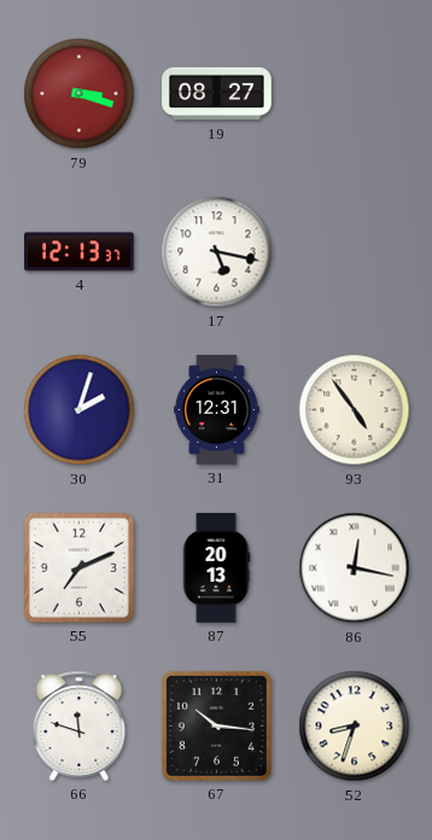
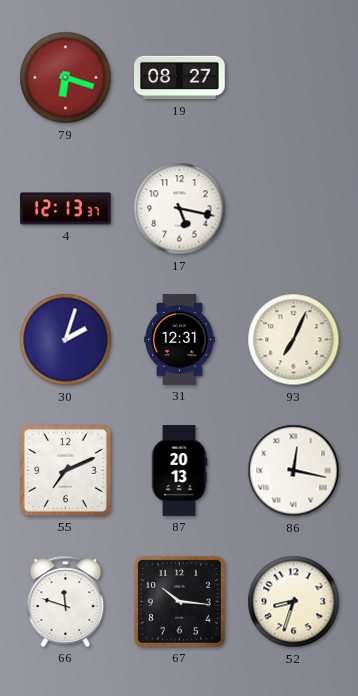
79: 3:18 -> 6:18
93: 4:54 -> 7:04
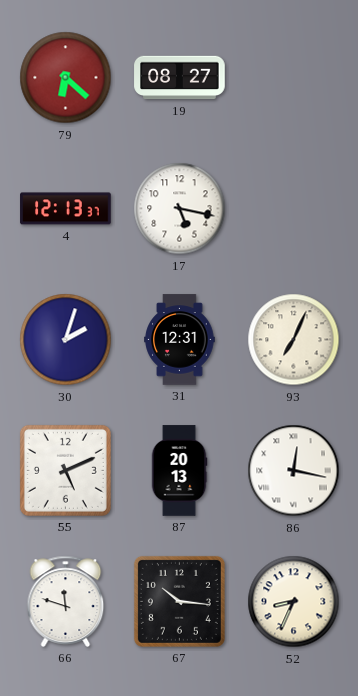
79: 6:18 -> 6:22
55: 7:11 -> 5:11
52: 8:33 -> 8:34
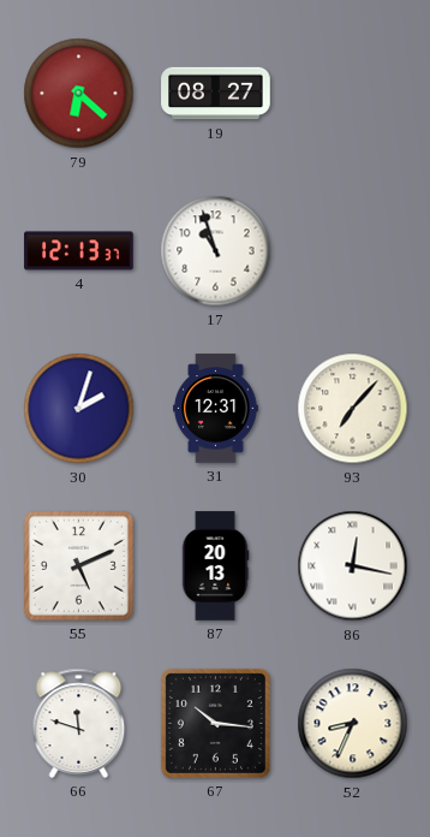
17: 5:17 -> 10:57
93: 7:04 -> 7:07
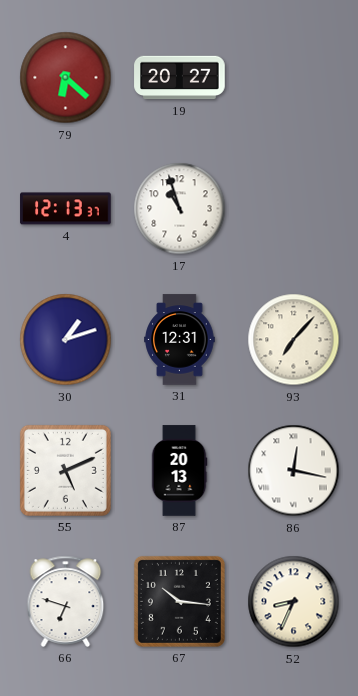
19: 08:27 -> 20:27
30: 2:03 -> 1:12
66: 11:48 -> 6:48
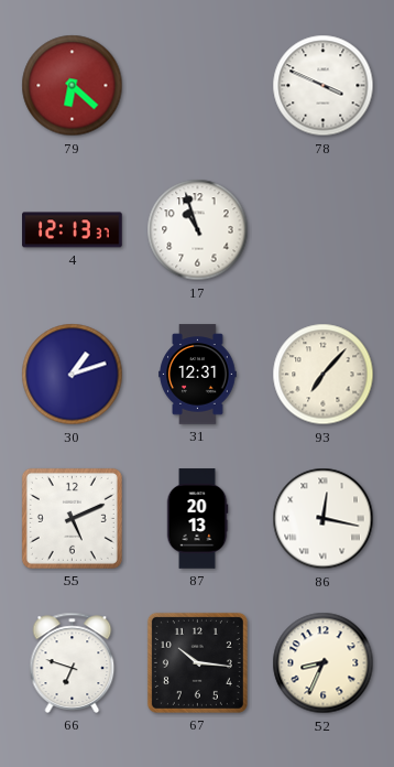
19: 20:27 -> none
78: none -> 3:49
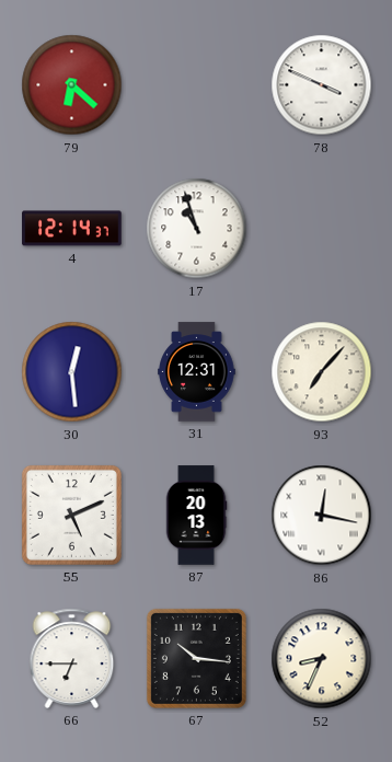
4: 12:13 -> 12:14
30: 1:12 -> 12:29
66: 6:48 -> 6:45
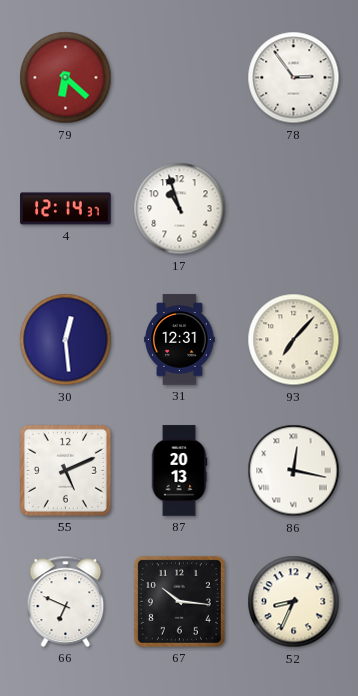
78: 3:49 -> 2:54
66: 6:45 -> 6:49
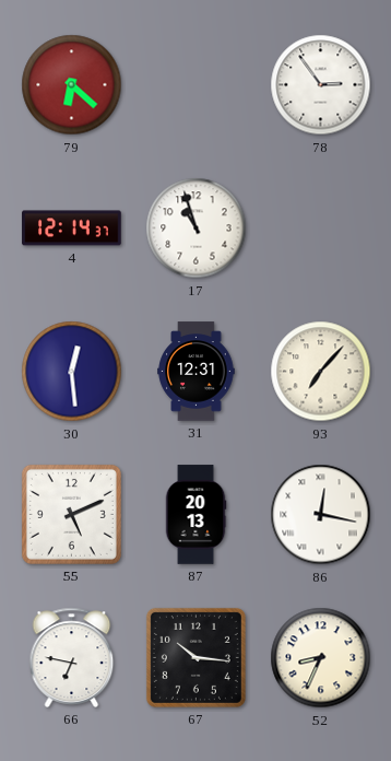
66: 6:49 -> 6:47
